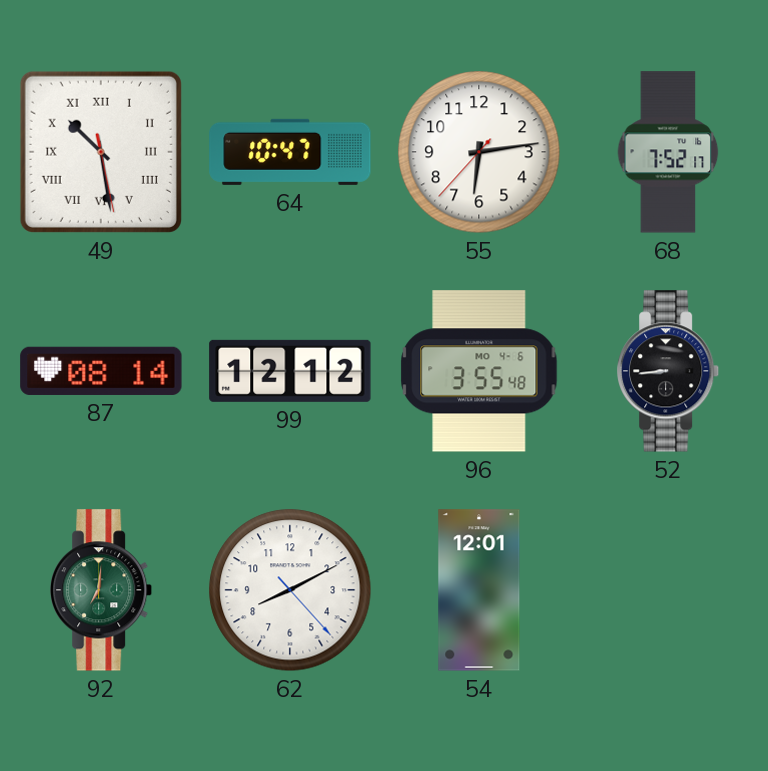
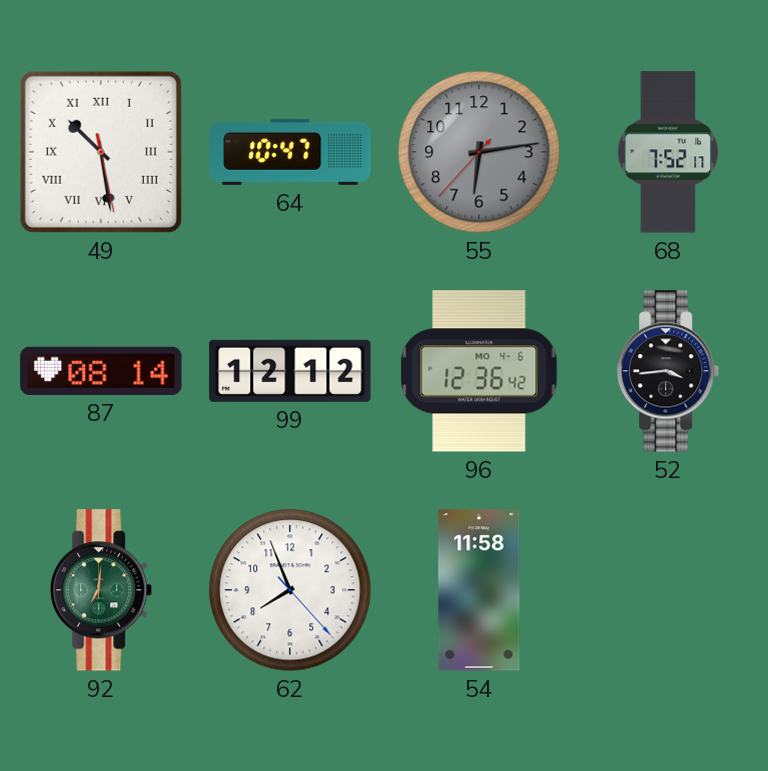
55 dial: white -> grey
96: 3:55 -> 12:36
52: 8:44 -> 3:44
62: 8:10 -> 7:56
54: 12:01 -> 11:58
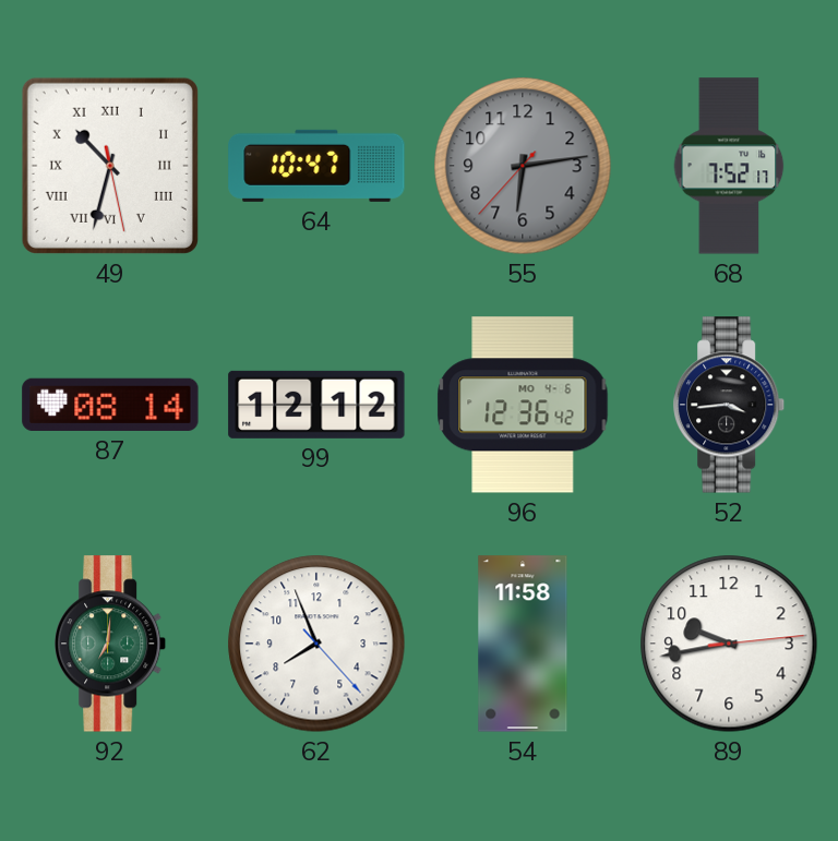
49: 10:28 -> 10:32
89: none -> 9:43
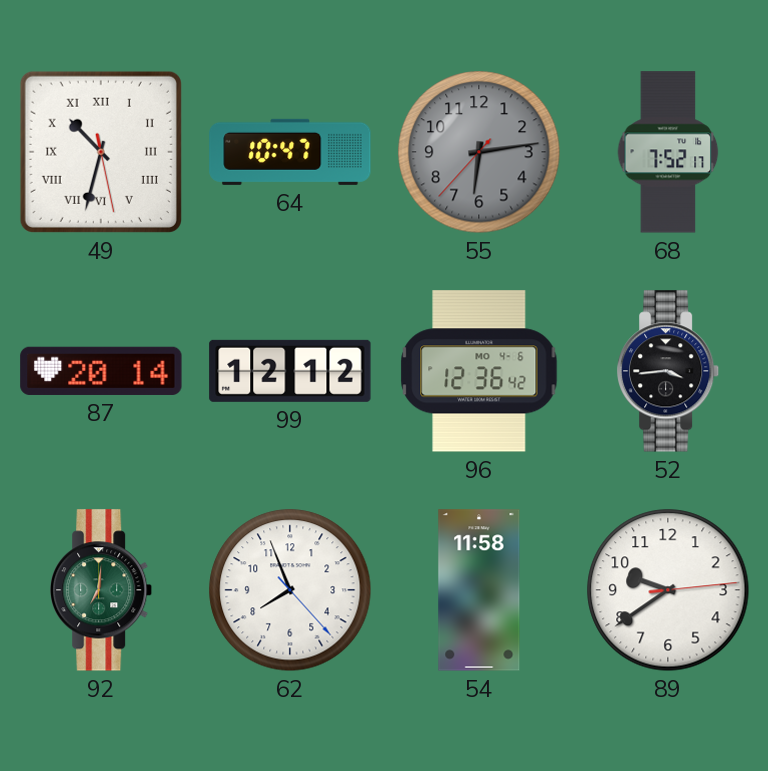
87: 08:14 -> 20:14
89: 9:43 -> 9:39
